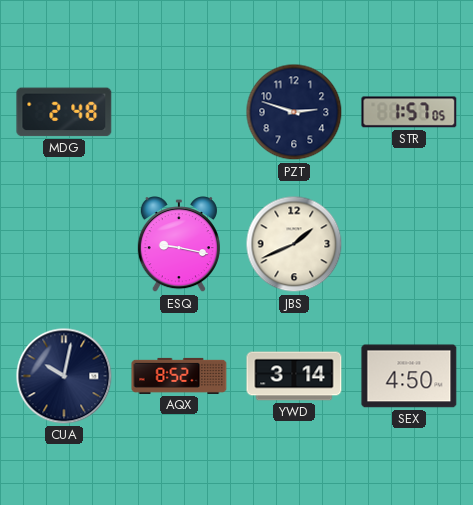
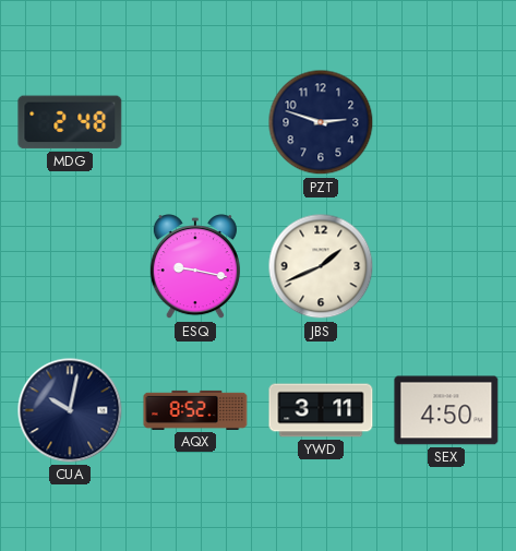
STR: 1:57 -> none
YWD: 3:14 -> 3:11
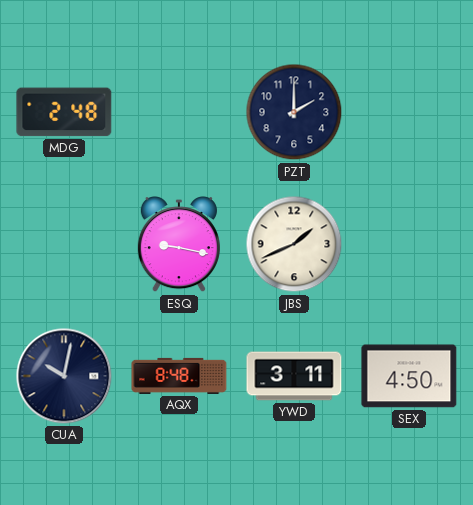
PZT: 2:48 -> 2:00
AQX: 8:52 -> 8:48
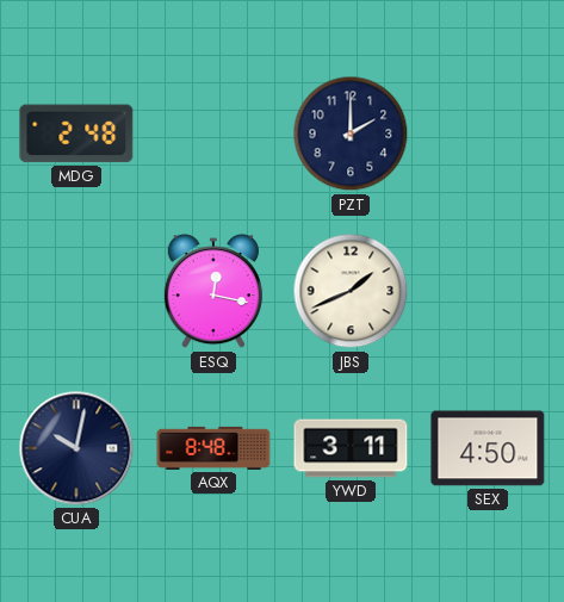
ESQ: 9:17 -> 12:17
